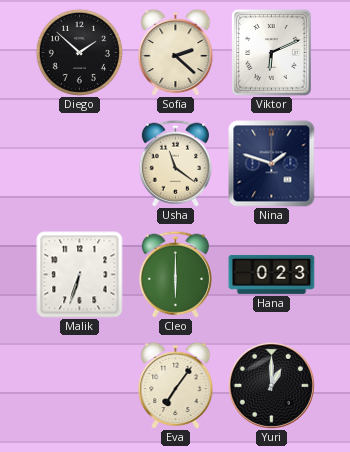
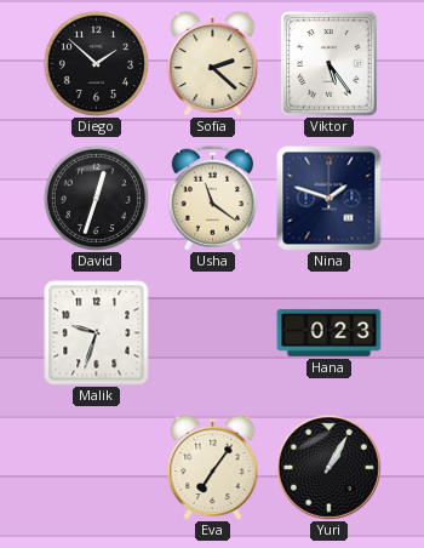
Viktor: 6:11 -> 5:24
David: none -> 12:33
Malik: 6:33 -> 9:33
Cleo: 6:00 -> none
Yuri: 1:00 -> 1:05
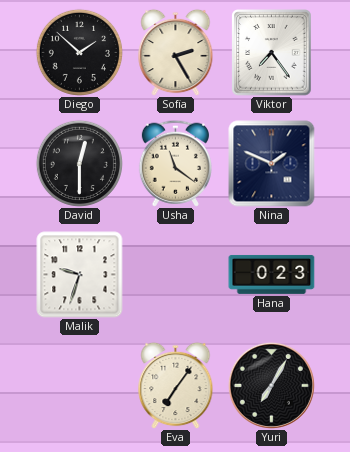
Sofia: 2:22 -> 2:25
Viktor: 5:24 -> 7:24
David: 12:33 -> 12:30
Nina: 1:48 -> 1:49
Yuri: 1:05 -> 7:05
